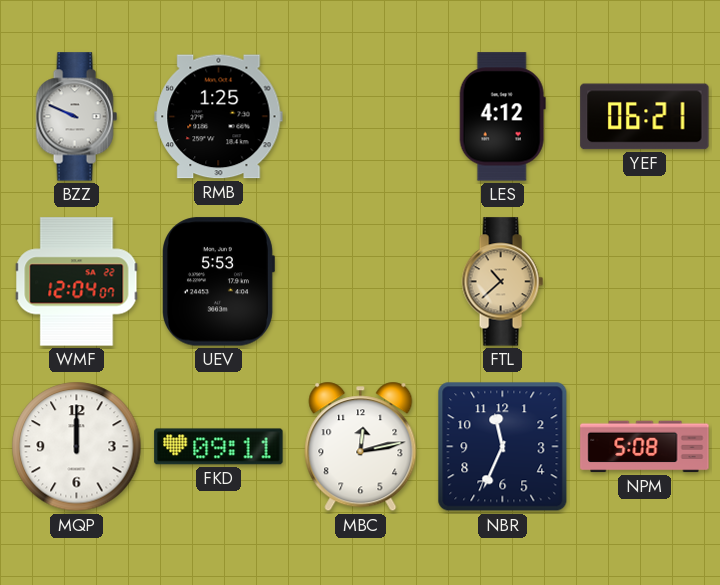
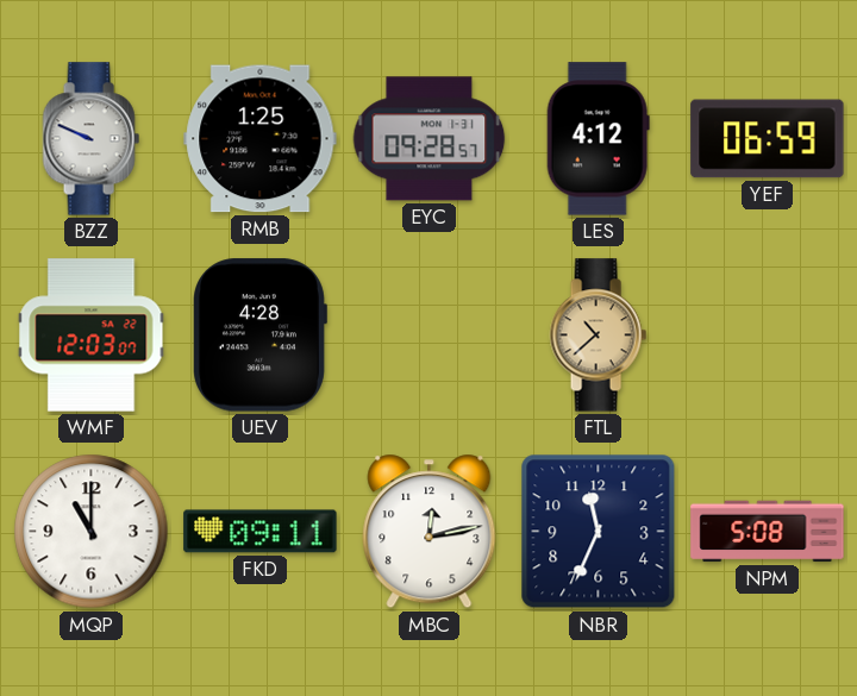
EYC: none -> 09:28
YEF: 06:21 -> 06:59
WMF: 12:04 -> 12:03
UEV: 5:53 -> 4:28
MQP: 12:00 -> 11:00
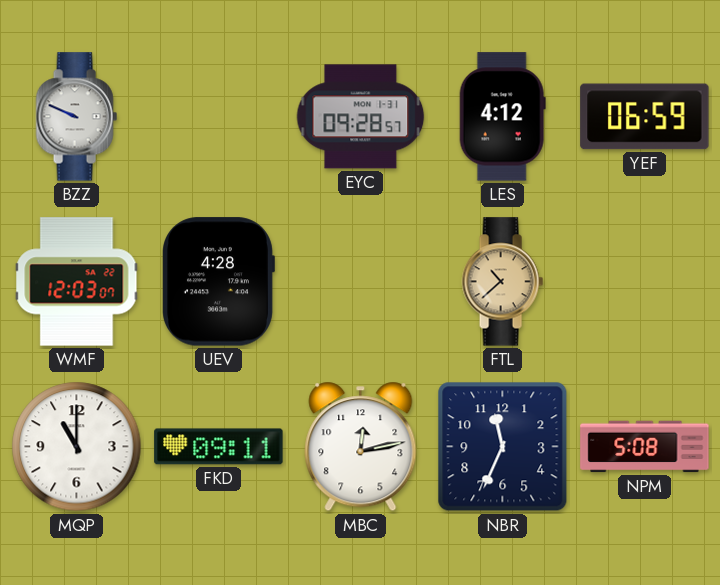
RMB: 1:25 -> none
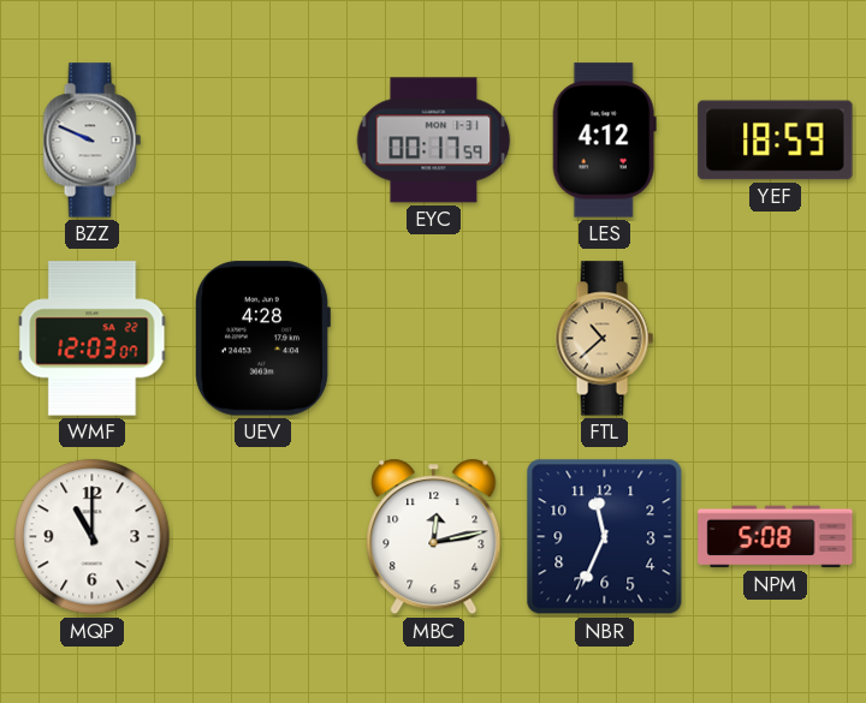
EYC: 09:28 -> 00:17
YEF: 06:59 -> 18:59
FKD: 09:11 -> none
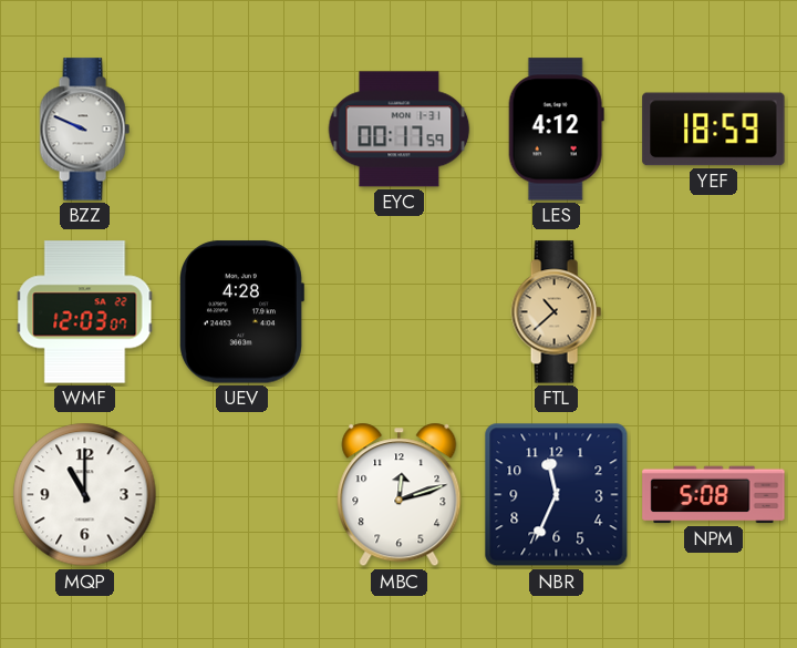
MBC: 12:13 -> 12:12
